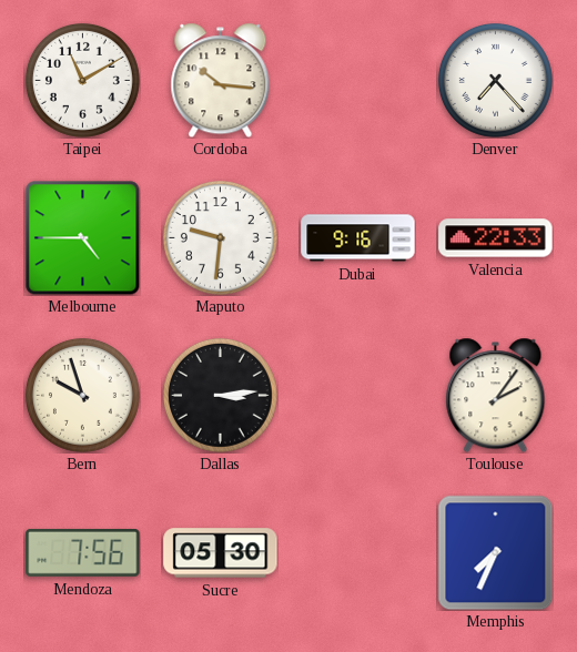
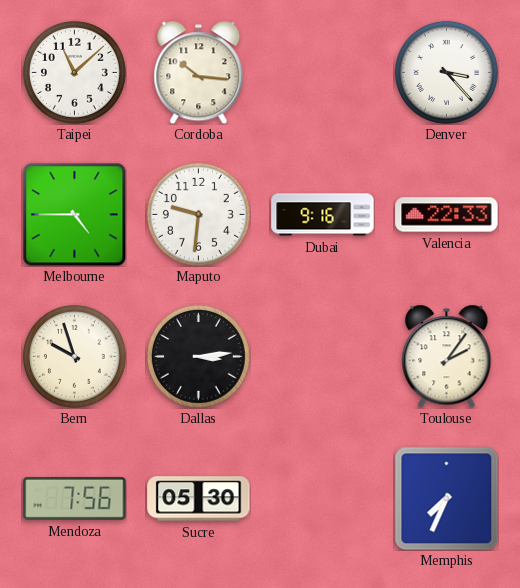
Taipei: 11:10 -> 11:08
Denver: 7:23 -> 3:23
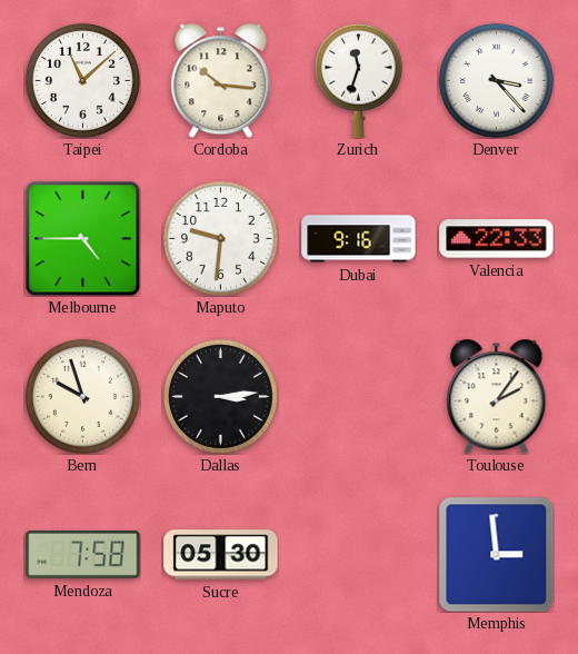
Zurich: none -> 11:33
Mendoza: 7:56 -> 7:58
Memphis: 7:34 -> 2:59
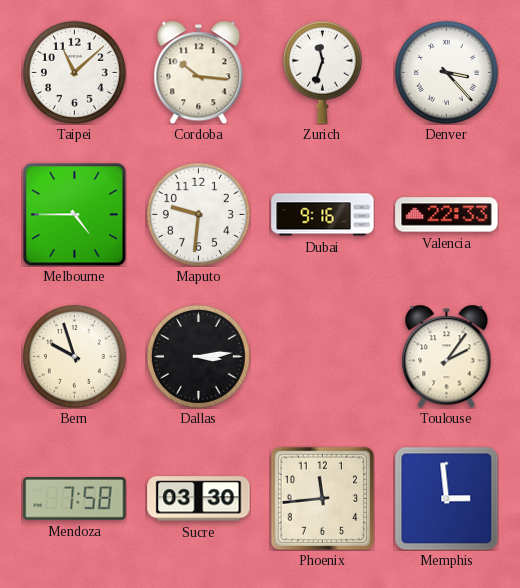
Sucre: 05:30 -> 03:30
Phoenix: none -> 11:44
